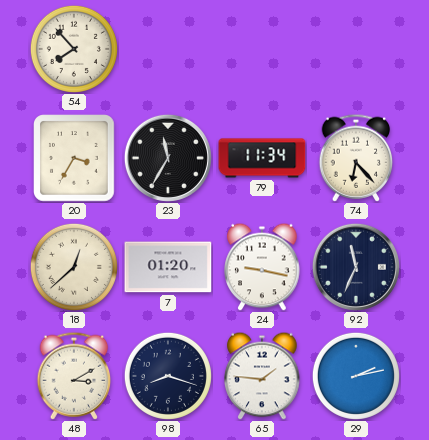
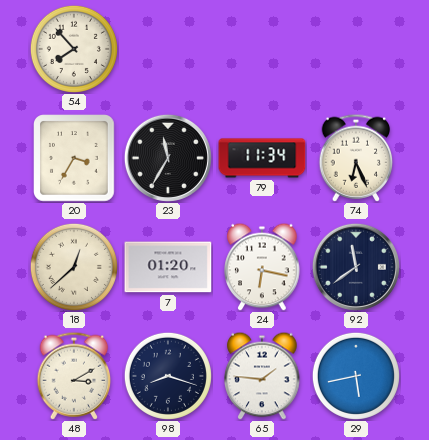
74: 6:23 -> 6:26
24: 9:17 -> 6:17
92: 11:34 -> 11:39
29: 2:13 -> 5:43
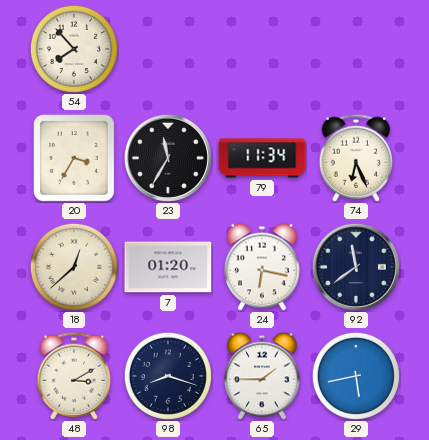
65: 1:46 -> 1:45
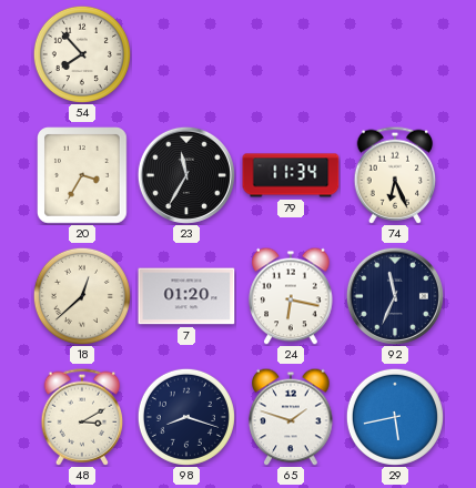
92: 11:39 -> 11:34
65: 1:45 -> 1:48
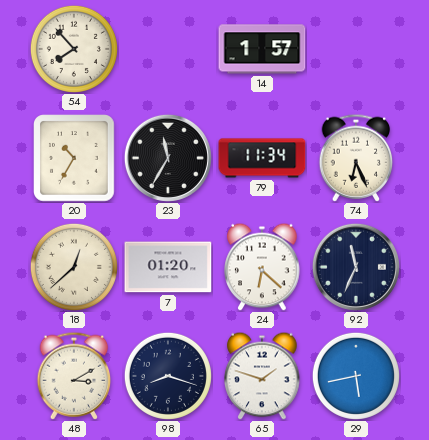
14: none -> 1:57
20: 3:35 -> 10:35
24: 6:17 -> 6:22
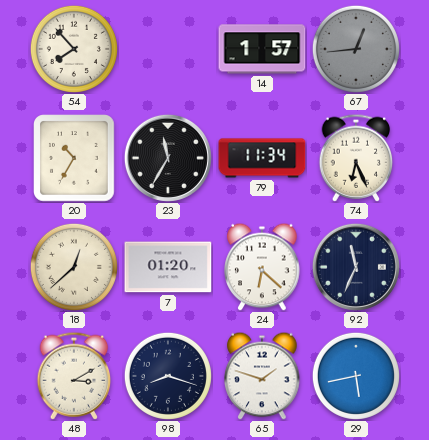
67: none -> 12:44
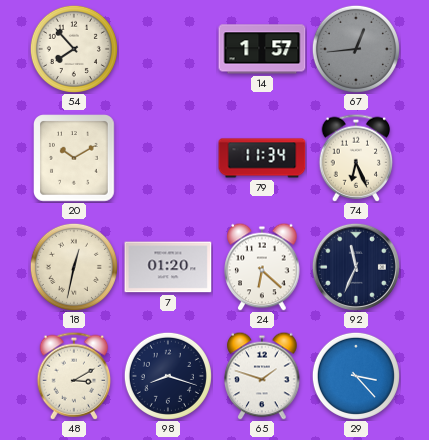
20: 10:35 -> 10:10
23: 11:35 -> none
18: 12:38 -> 12:32
29: 5:43 -> 3:23
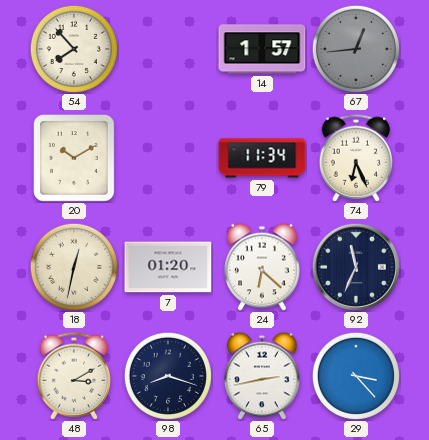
65: 1:48 -> 2:43
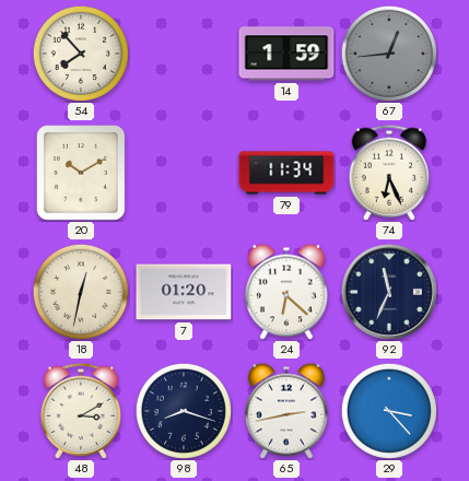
14: 1:57 -> 1:59
